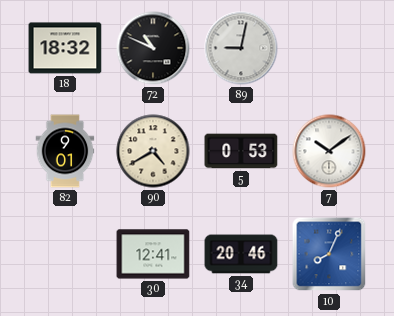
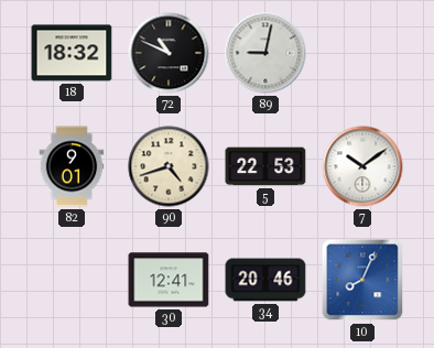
90: 4:40 -> 4:42
5: 0:53 -> 22:53
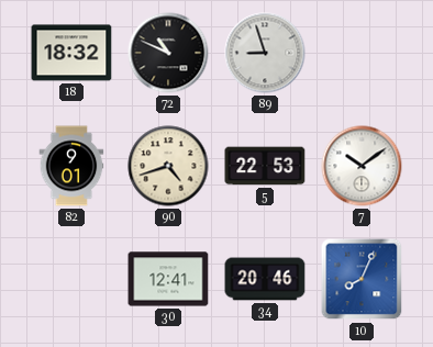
89: 9:02 -> 8:57
